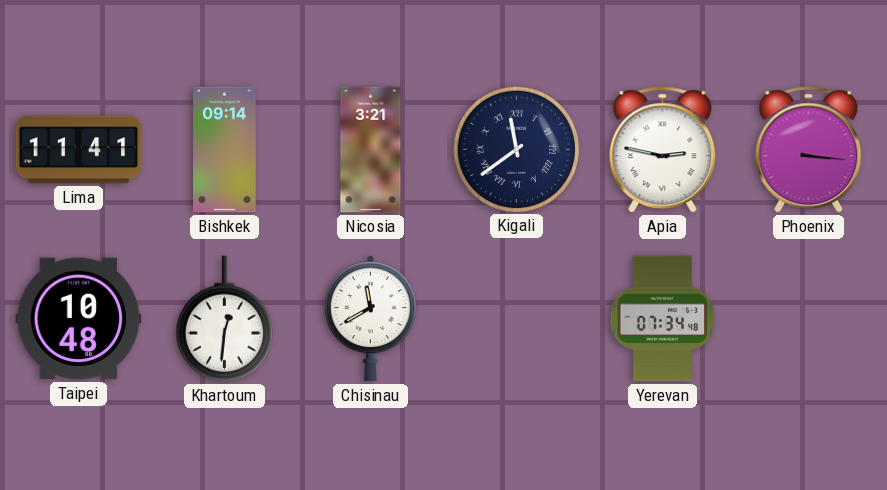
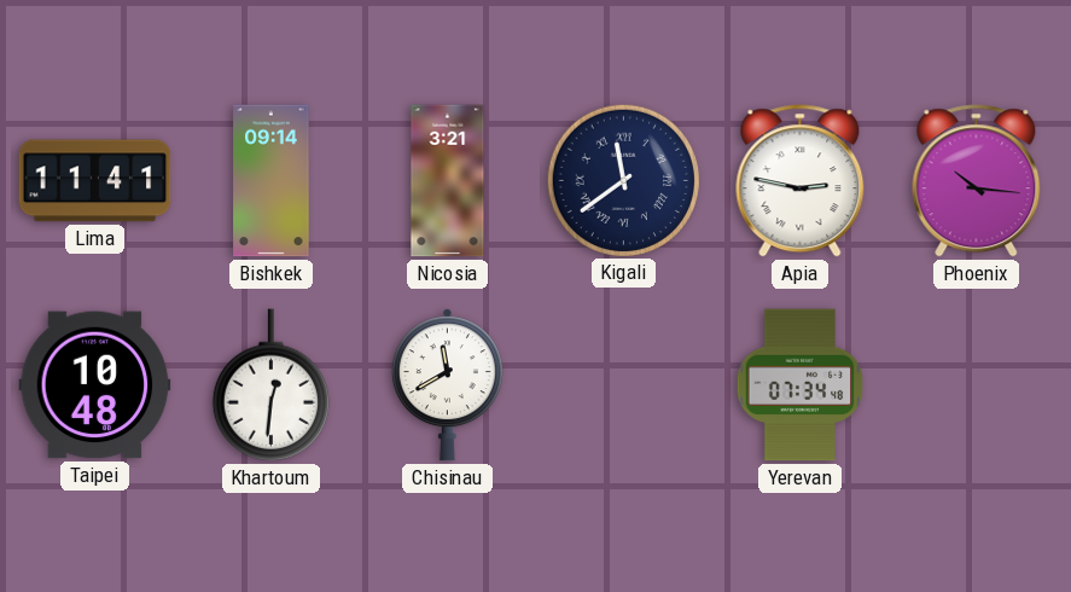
Phoenix: 3:16 -> 10:16
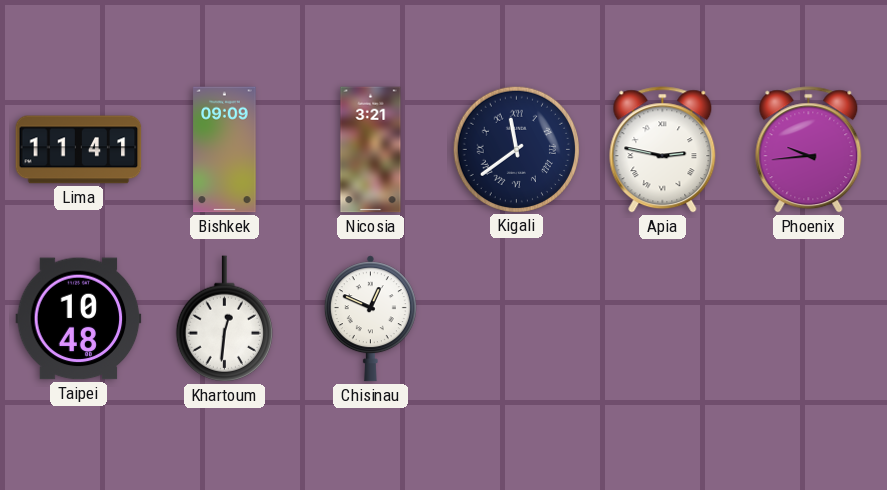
Bishkek: 09:14 -> 09:09
Phoenix: 10:16 -> 9:44
Chisinau: 11:40 -> 12:49
Yerevan: 07:34 -> none
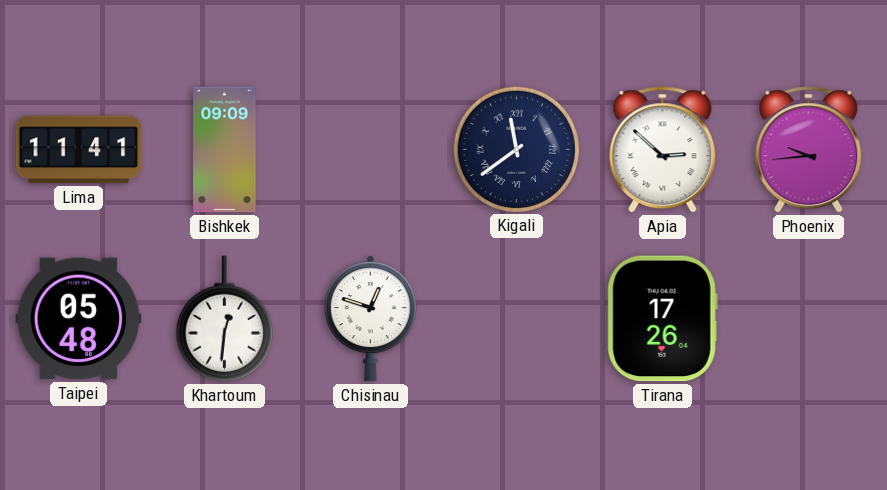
Nicosia: 3:21 -> none
Apia: 2:47 -> 2:52
Taipei: 10:48 -> 05:48
Chisinau: 12:49 -> 12:48
Tirana: none -> 17:26
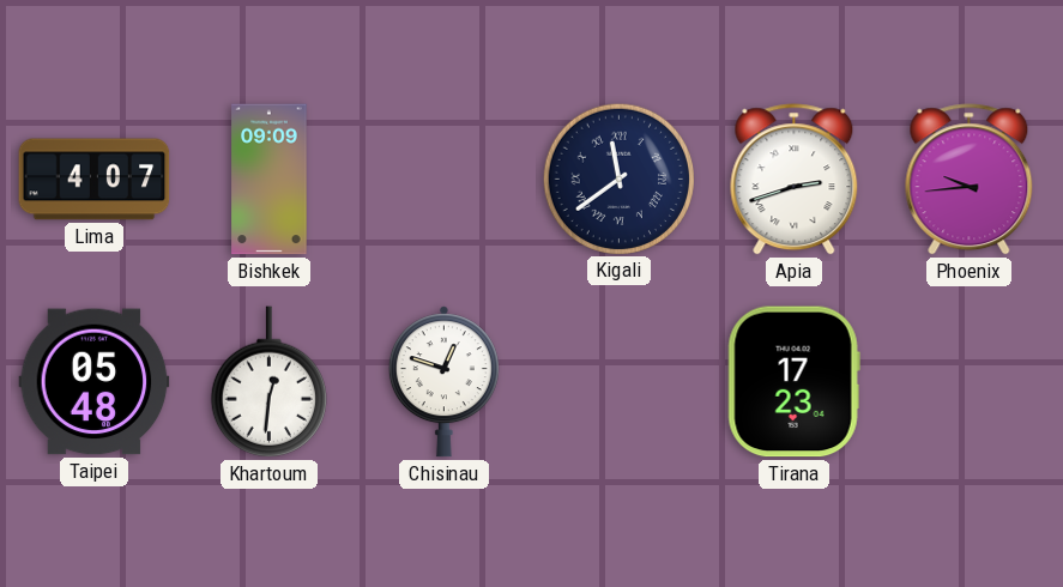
Lima: 11:41 -> 4:07
Apia: 2:52 -> 2:42
Tirana: 17:26 -> 17:23
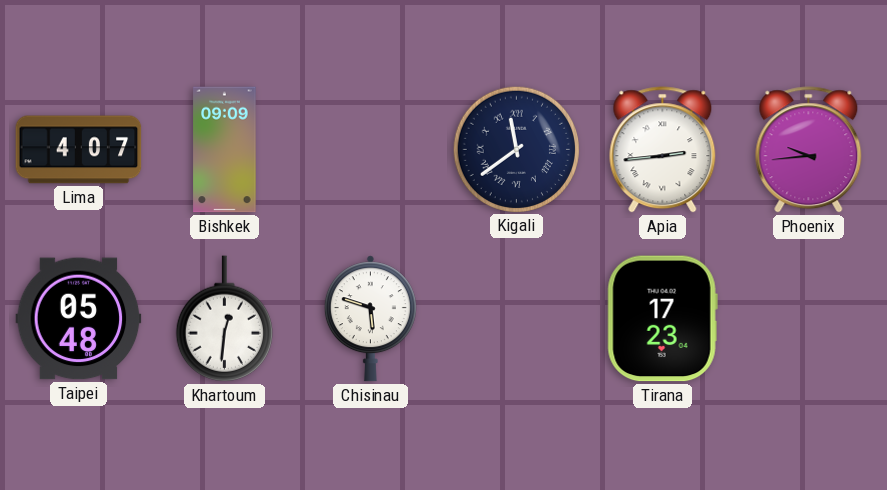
Apia: 2:42 -> 2:44
Chisinau: 12:48 -> 5:48
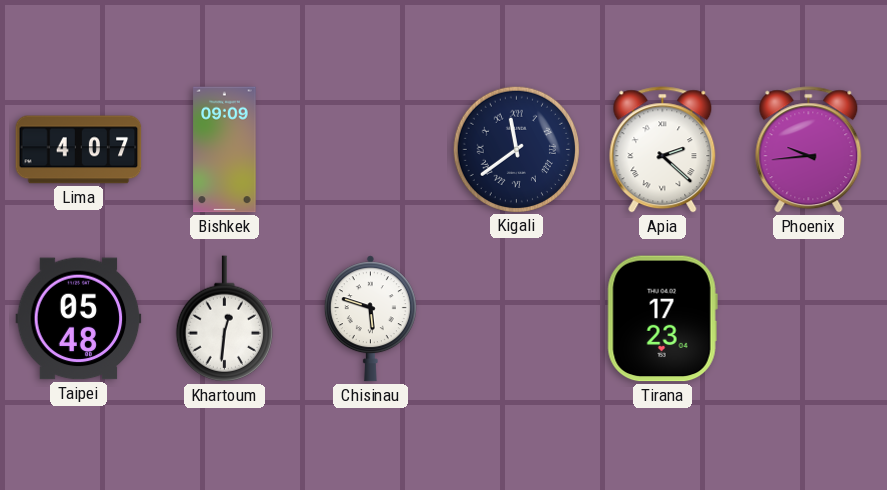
Apia: 2:44 -> 2:22
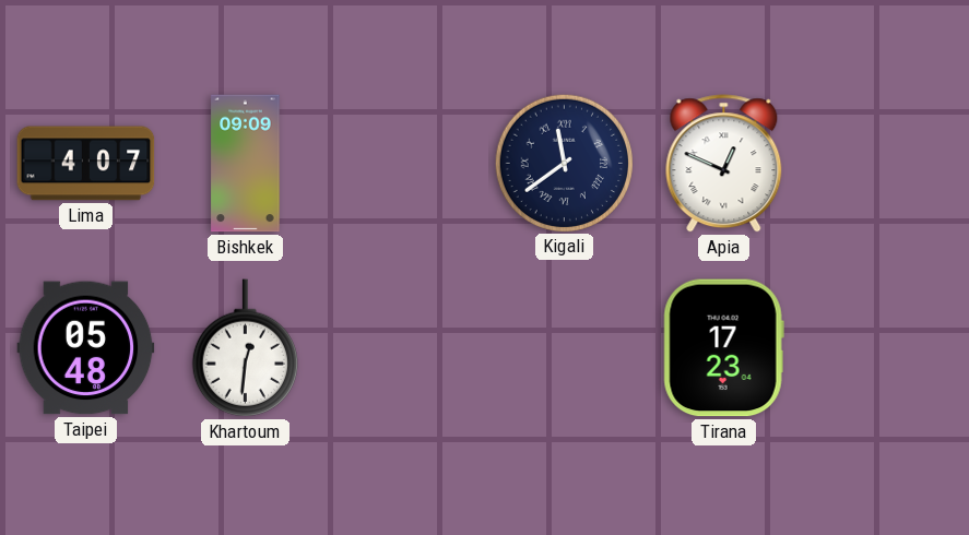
Apia: 2:22 -> 12:49
Phoenix: 9:44 -> none
Chisinau: 5:48 -> none
